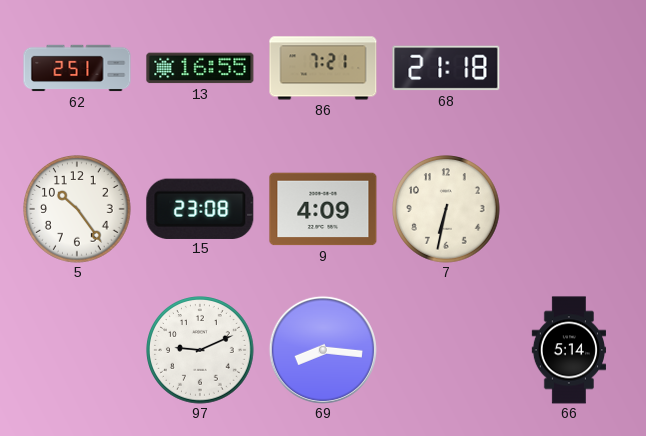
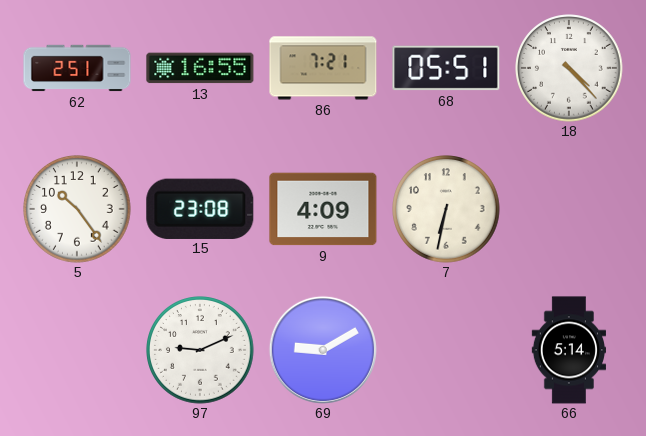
68: 21:18 -> 05:51
18: none -> 4:23
69: 8:16 -> 9:10
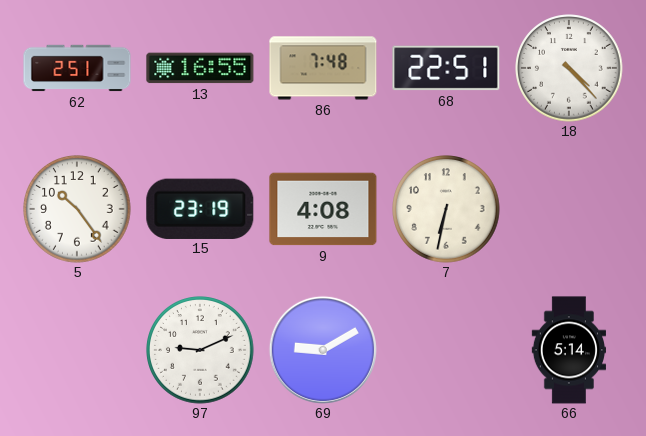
86: 7:21 -> 7:48
68: 05:51 -> 22:51
15: 23:08 -> 23:19
9: 4:09 -> 4:08
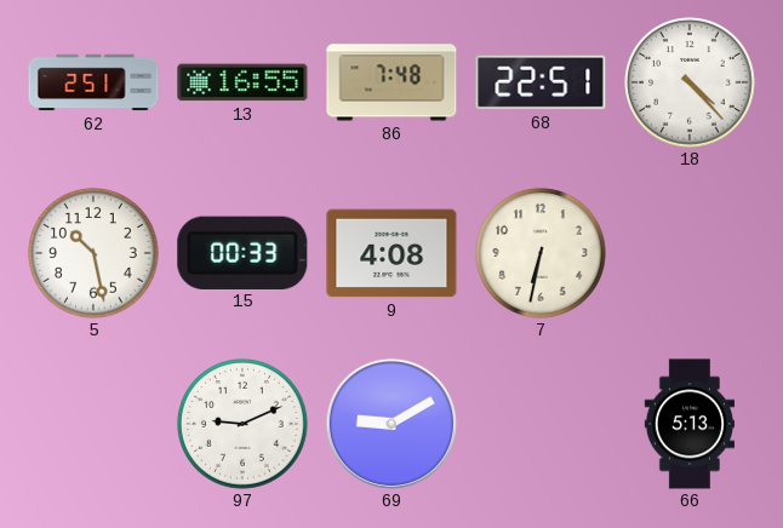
5: 10:24 -> 10:28
15: 23:19 -> 00:33
66: 5:14 -> 5:13
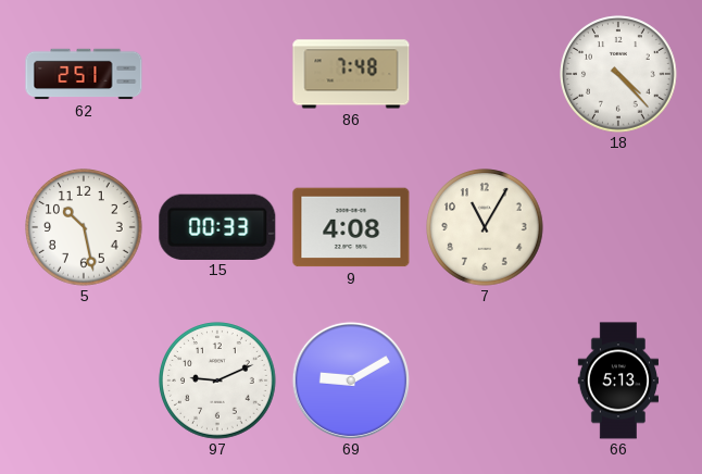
13: 16:55 -> none
68: 22:51 -> none
7: 6:32 -> 11:05
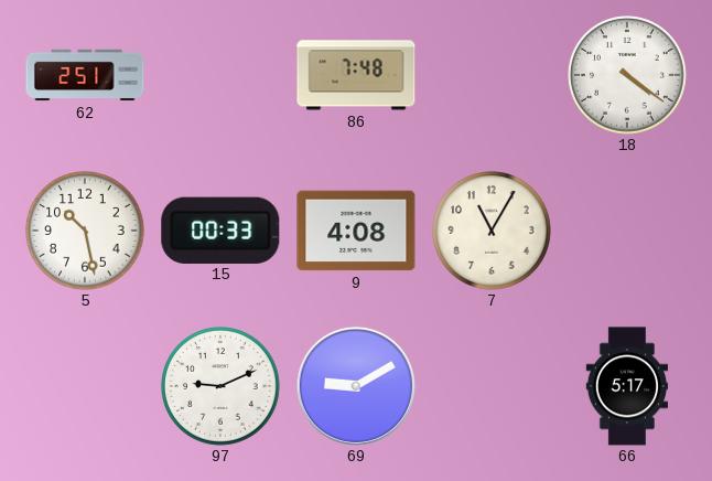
18: 4:23 -> 4:21
66: 5:13 -> 5:17
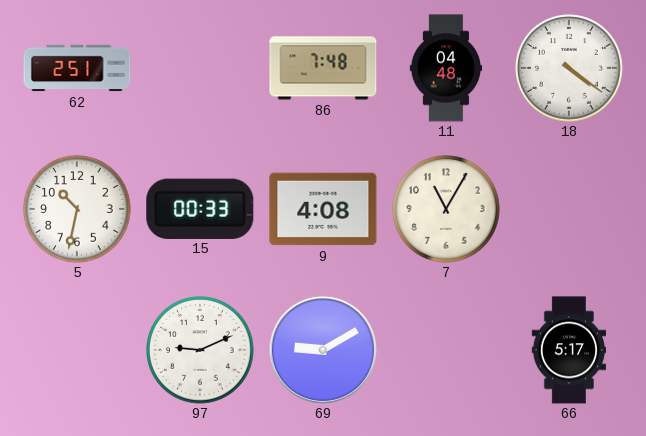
11: none -> 04:48
5: 10:28 -> 10:32
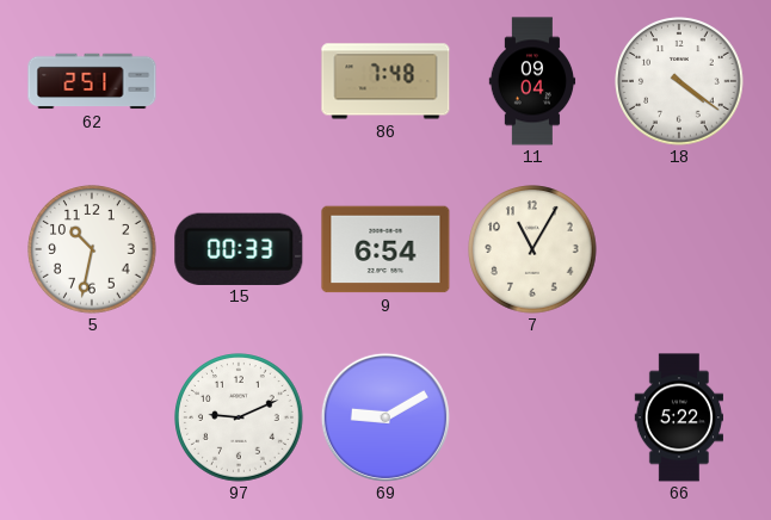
11: 04:48 -> 09:04
9: 4:08 -> 6:54
66: 5:17 -> 5:22
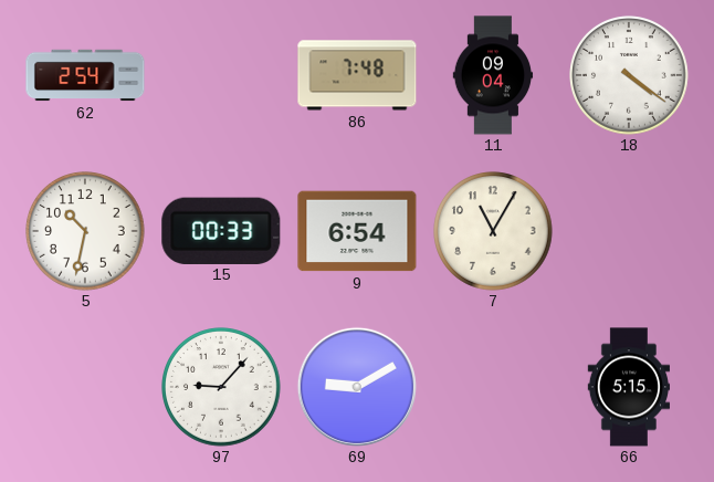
62: 2:51 -> 2:54
97: 9:11 -> 9:07
66: 5:22 -> 5:15
